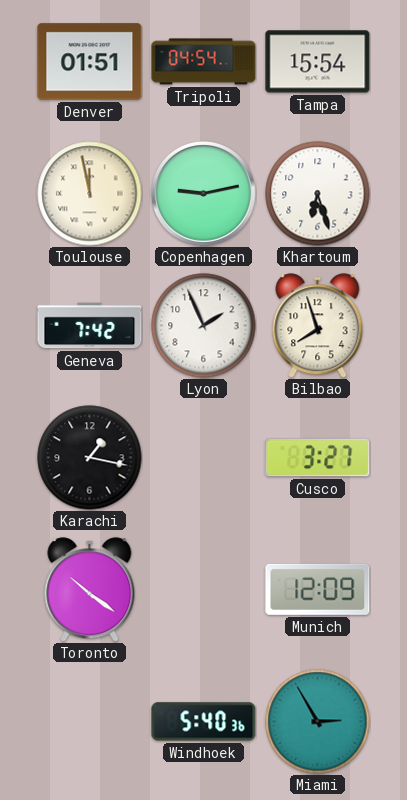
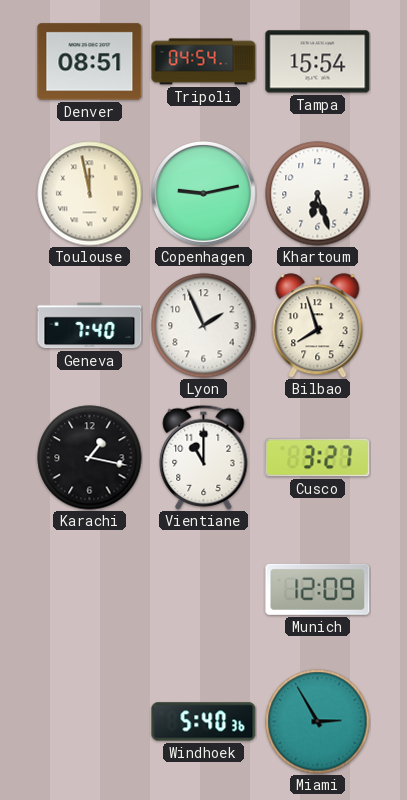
Denver: 01:51 -> 08:51
Geneva: 7:42 -> 7:40
Vientiane: none -> 11:00
Toronto: 10:21 -> none
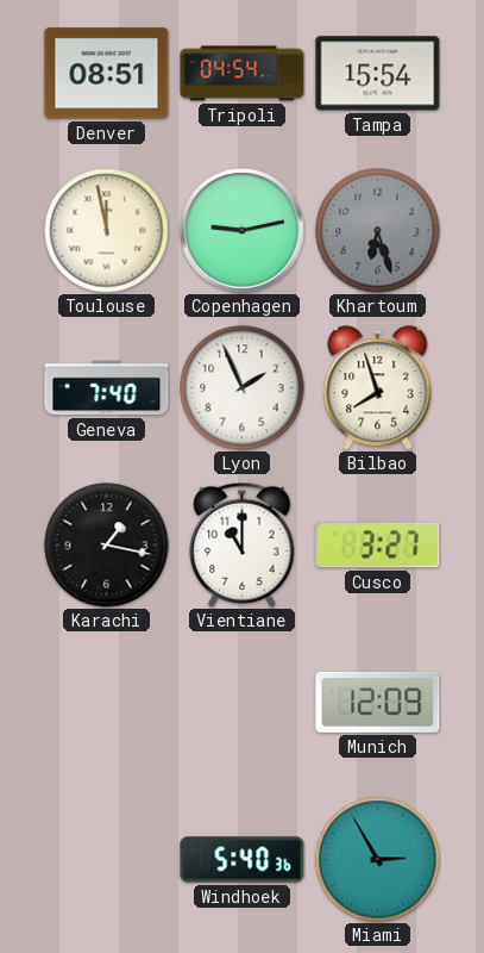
Khartoum dial: white -> grey
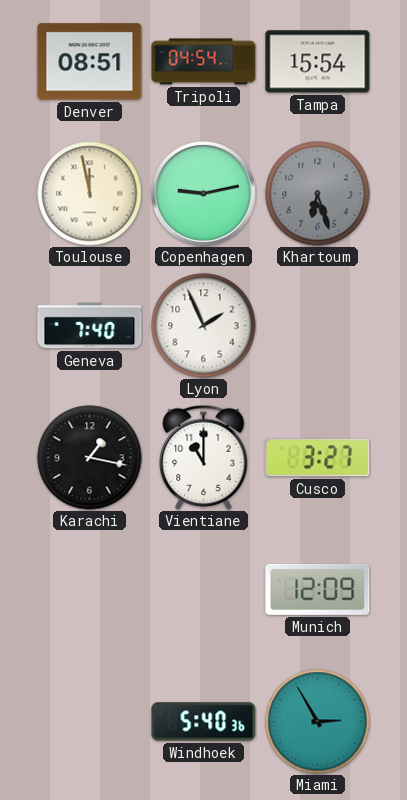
Bilbao: 7:57 -> none
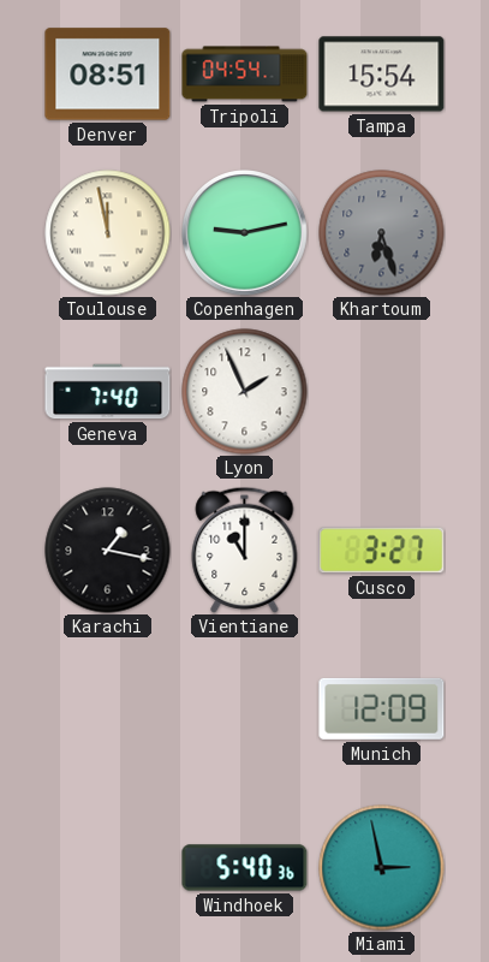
Miami: 2:55 -> 2:58
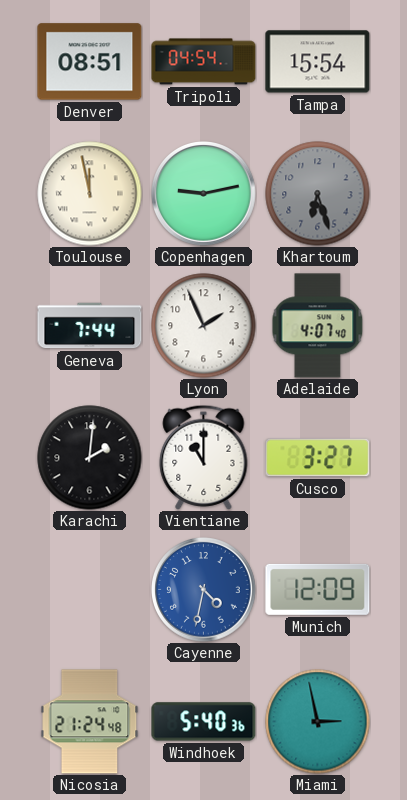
Geneva: 7:40 -> 7:44
Adelaide: none -> 4:07
Karachi: 1:17 -> 2:01
Cayenne: none -> 4:32
Nicosia: none -> 21:24
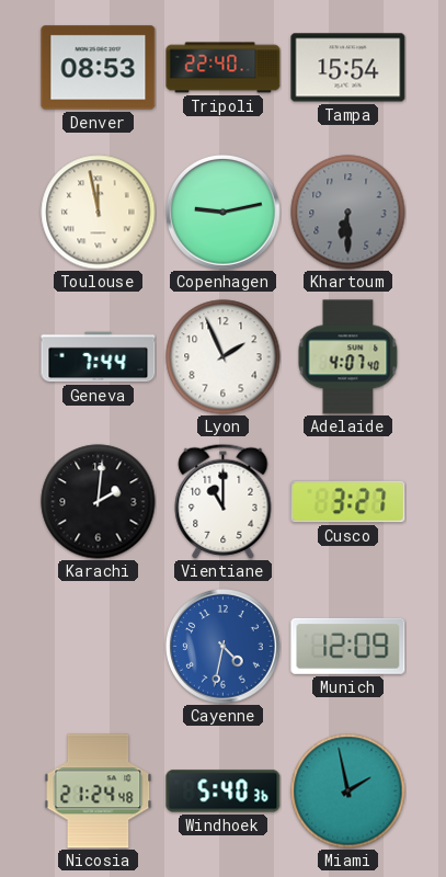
Denver: 08:51 -> 08:53
Tripoli: 04:54 -> 22:40
Khartoum: 6:27 -> 6:30
Miami: 2:58 -> 1:58
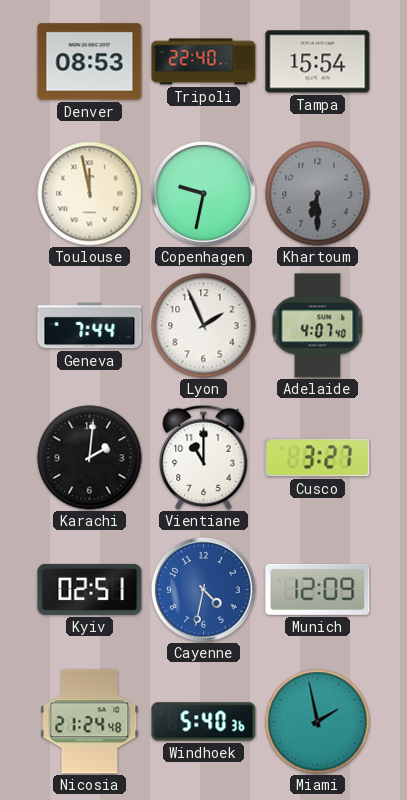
Copenhagen: 9:13 -> 9:32
Kyiv: none -> 02:51
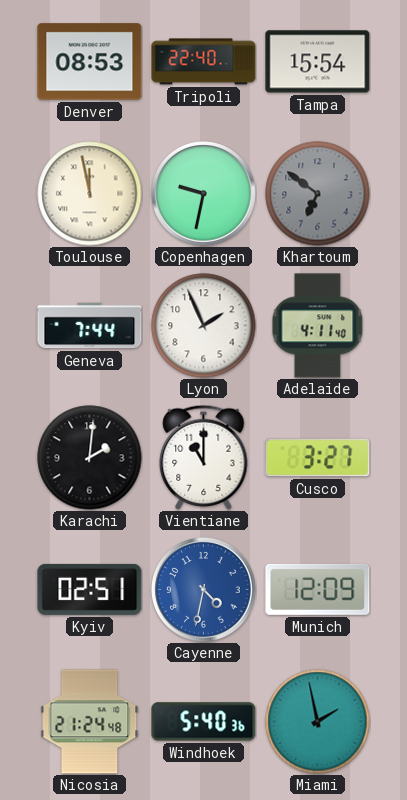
Khartoum: 6:30 -> 6:51
Adelaide: 4:07 -> 4:11
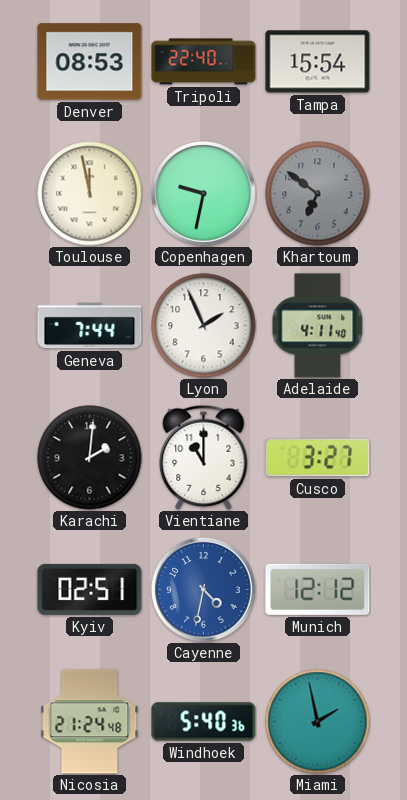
Munich: 12:09 -> 12:12
